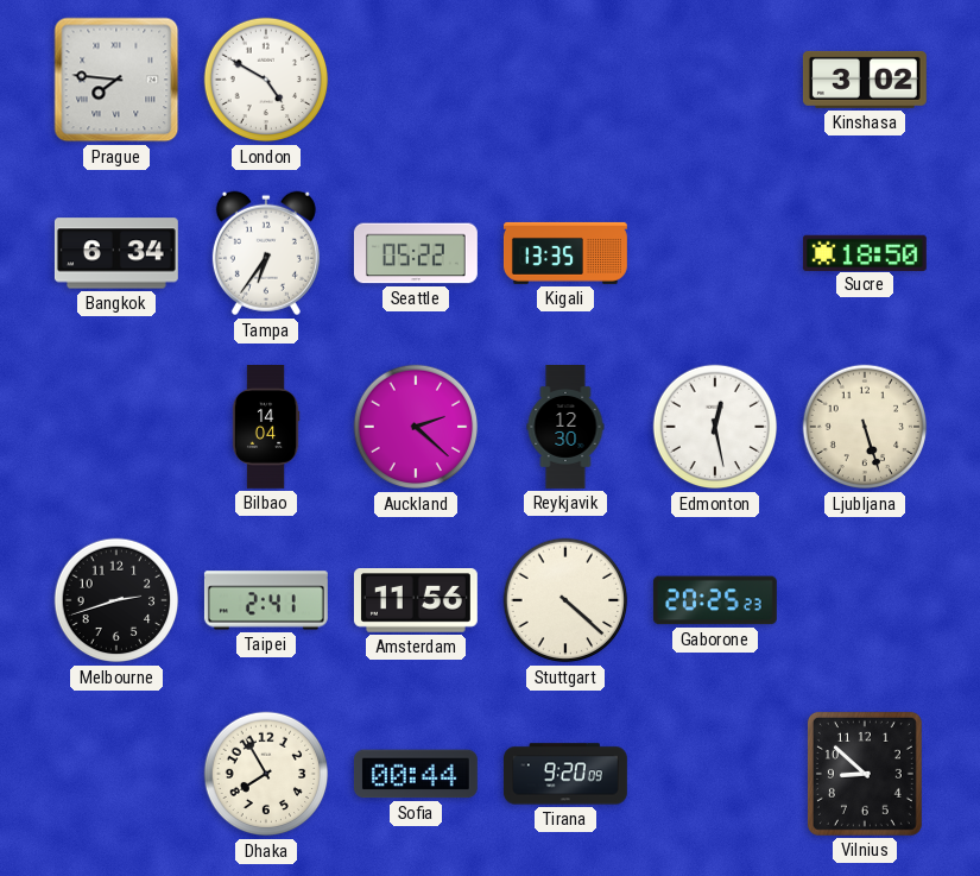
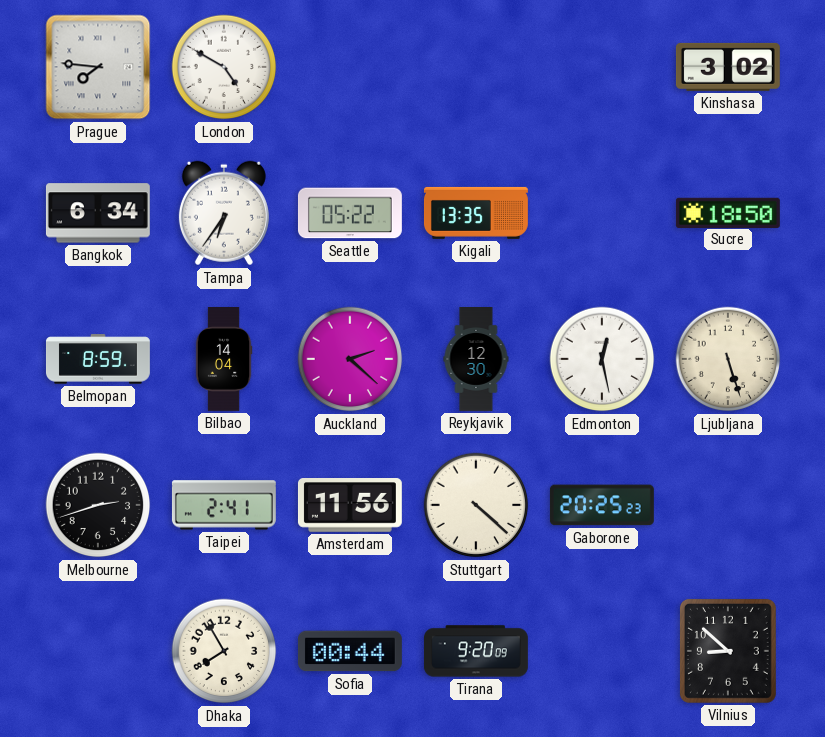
Belmopan: none -> 8:59
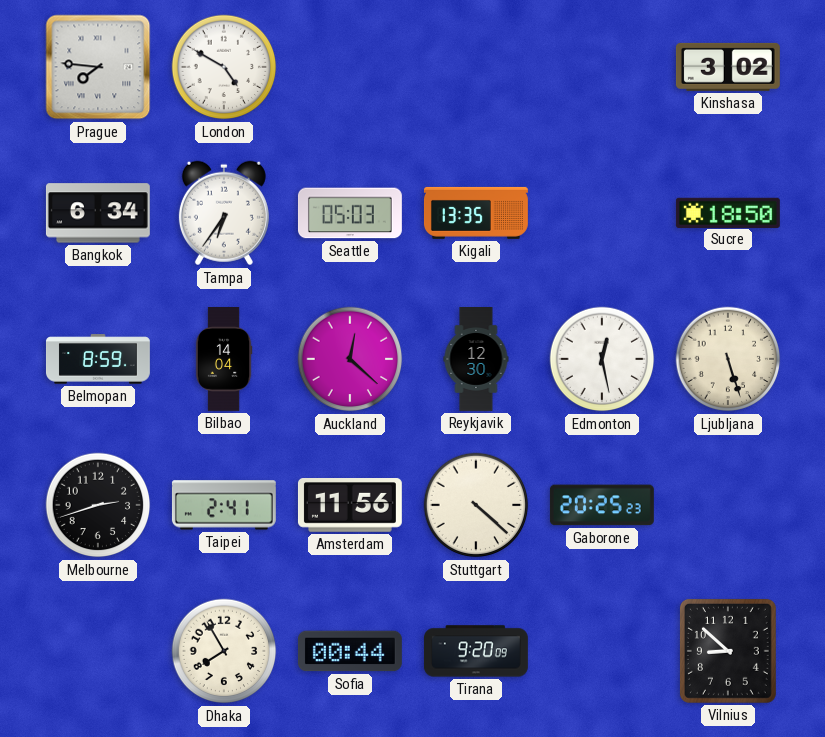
Seattle: 05:22 -> 05:03
Auckland: 2:22 -> 12:22
